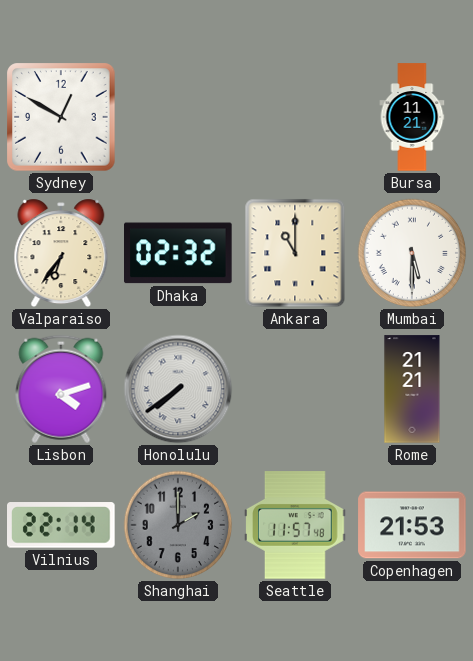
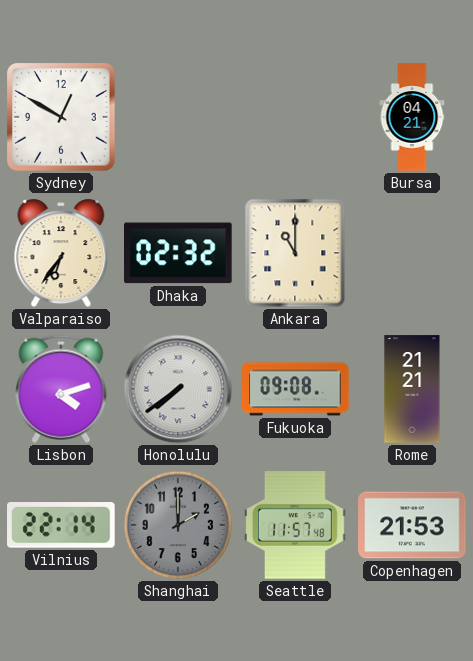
Bursa: 11:21 -> 04:21
Mumbai: 5:30 -> none
Fukuoka: none -> 09:08
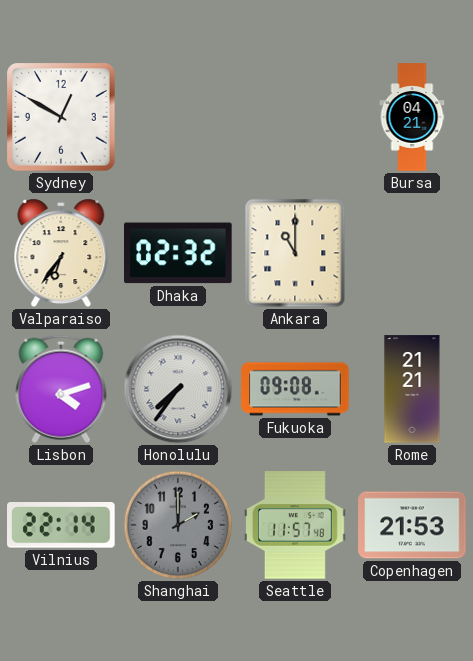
Honolulu: 7:39 -> 7:36
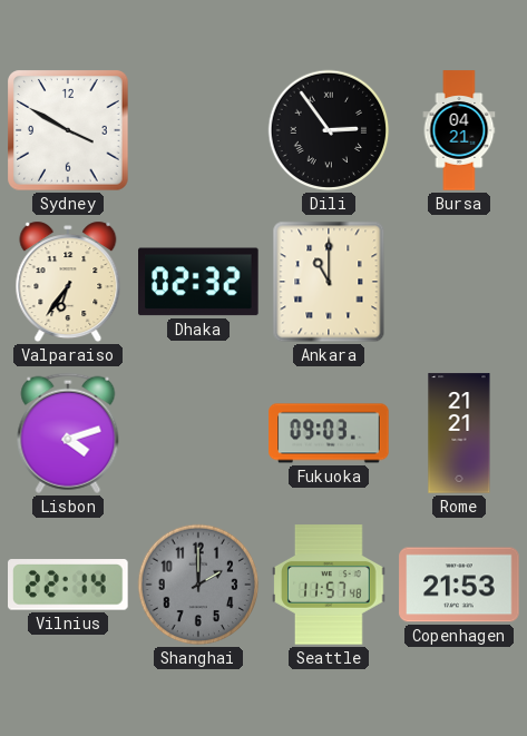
Sydney: 12:50 -> 3:50
Dili: none -> 2:54
Honolulu: 7:36 -> none
Fukuoka: 09:08 -> 09:03
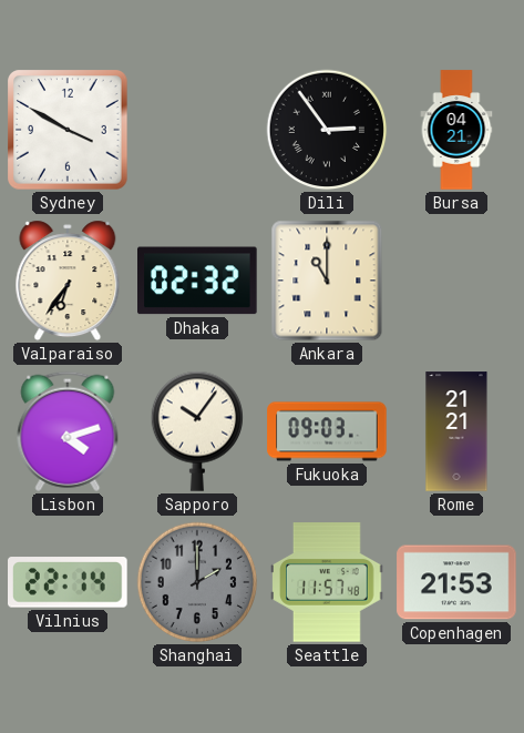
Sapporo: none -> 10:06
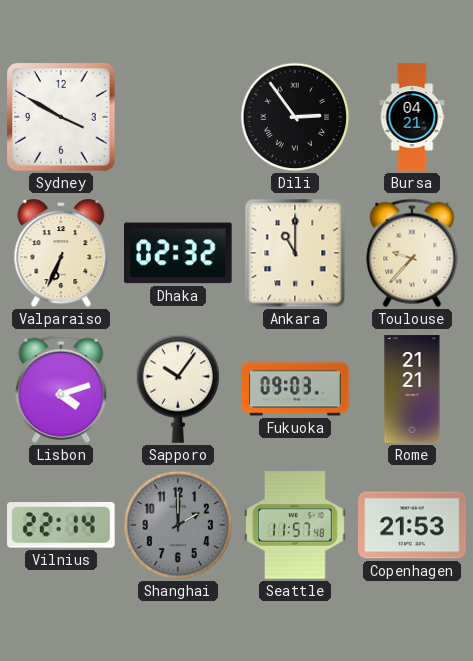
Valparaiso: 6:36 -> 6:34
Toulouse: none -> 9:37
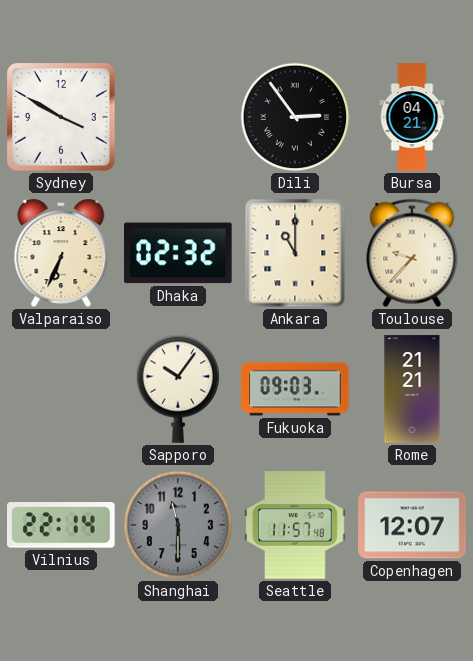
Lisbon: 4:12 -> none
Shanghai: 2:00 -> 11:30
Copenhagen: 21:53 -> 12:07
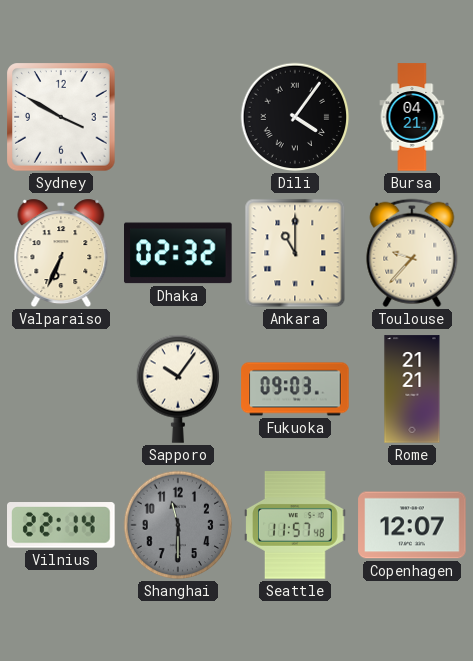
Dili: 2:54 -> 4:06
